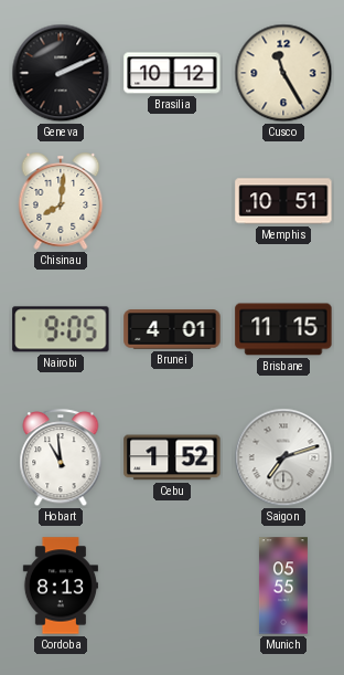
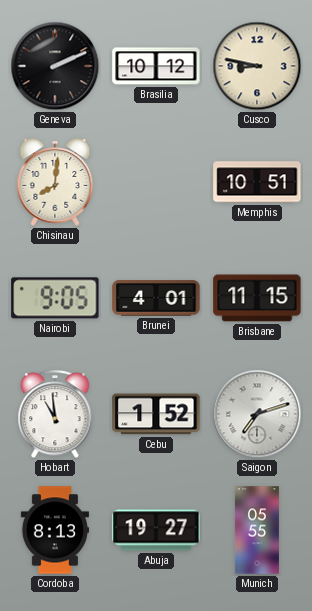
Cusco: 11:25 -> 8:47
Abuja: none -> 19:27
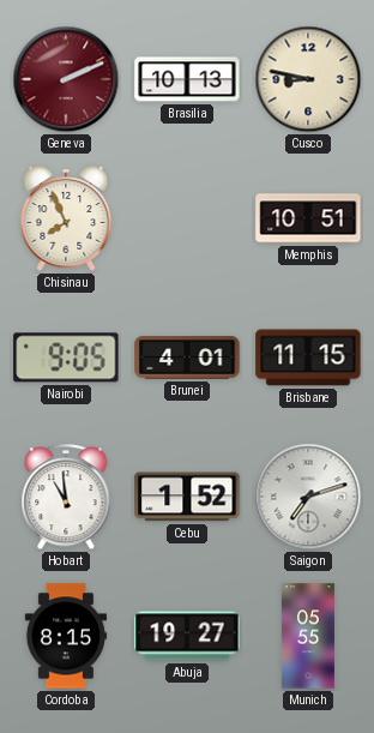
Geneva dial: black -> burgundy
Brasilia: 10:12 -> 10:13
Chisinau: 8:01 -> 7:56
Cordoba: 8:13 -> 8:15
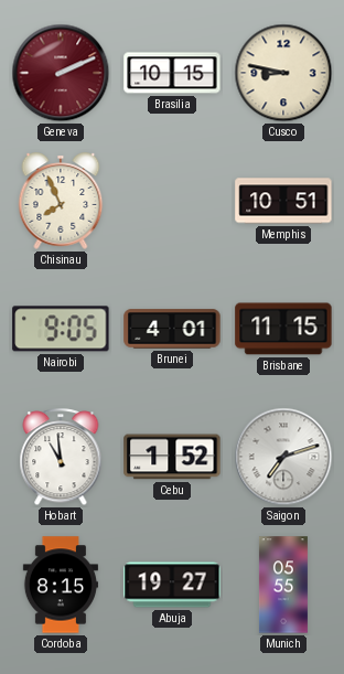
Brasilia: 10:13 -> 10:15
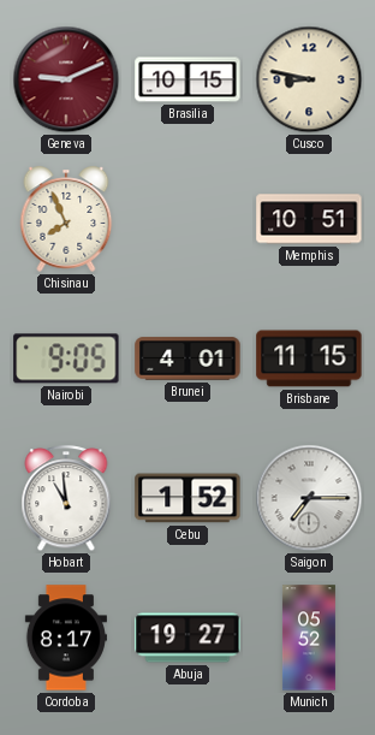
Geneva: 2:11 -> 9:11
Saigon: 7:12 -> 7:15
Cordoba: 8:15 -> 8:17
Munich: 05:55 -> 05:52
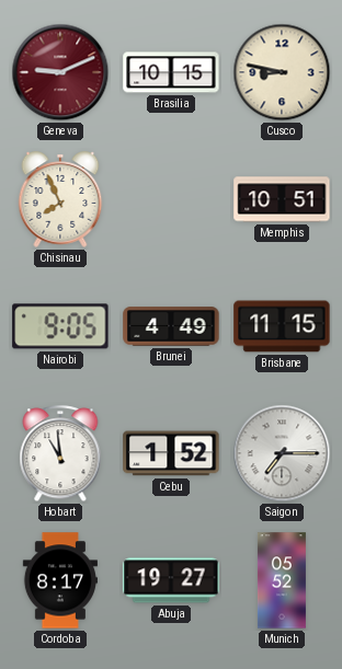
Brunei: 4:01 -> 4:49
